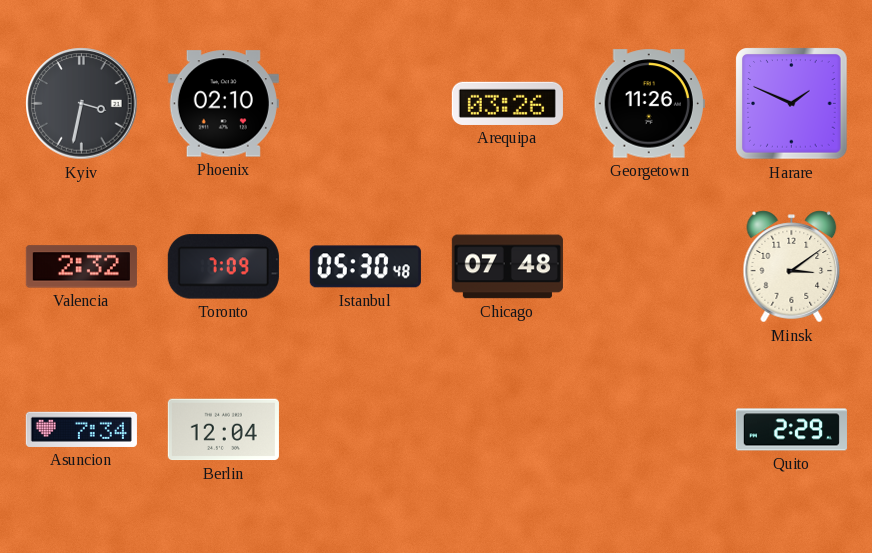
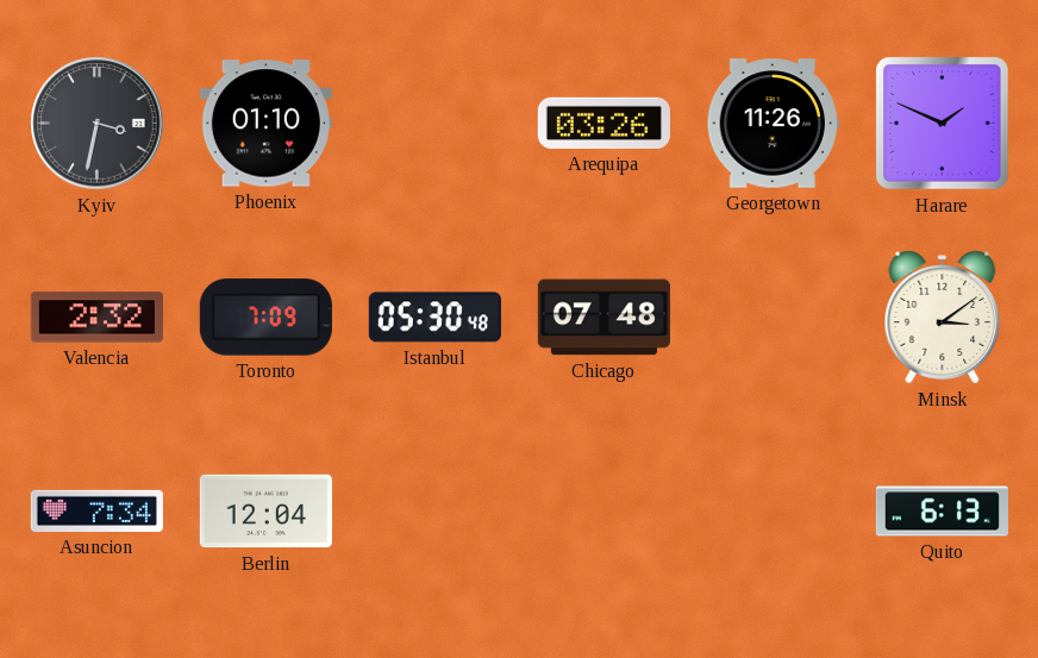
Phoenix: 02:10 -> 01:10
Quito: 2:29 -> 6:13
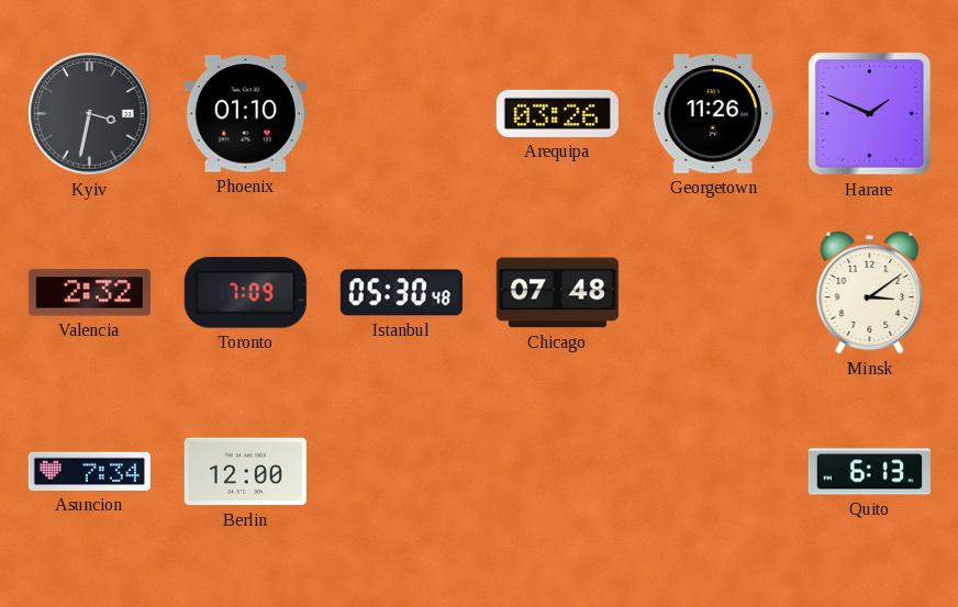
Berlin: 12:04 -> 12:00
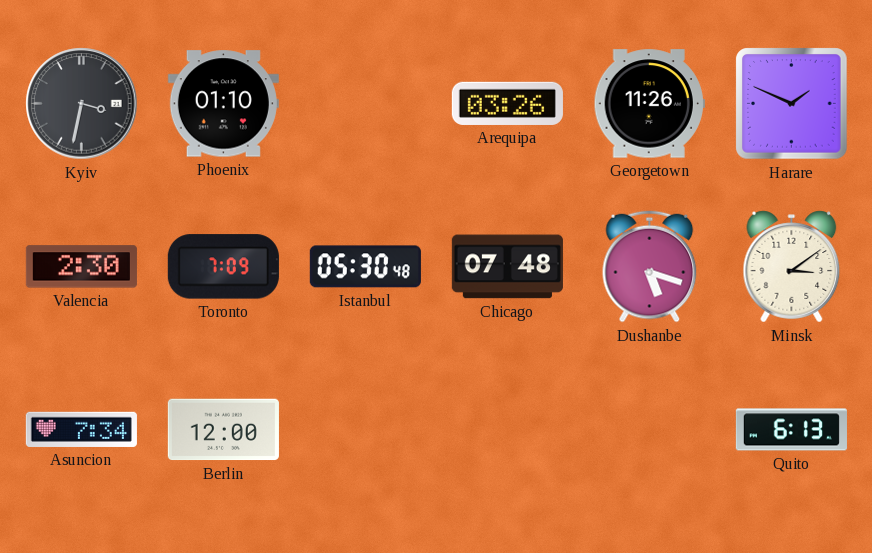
Valencia: 2:32 -> 2:30
Dushanbe: none -> 5:18
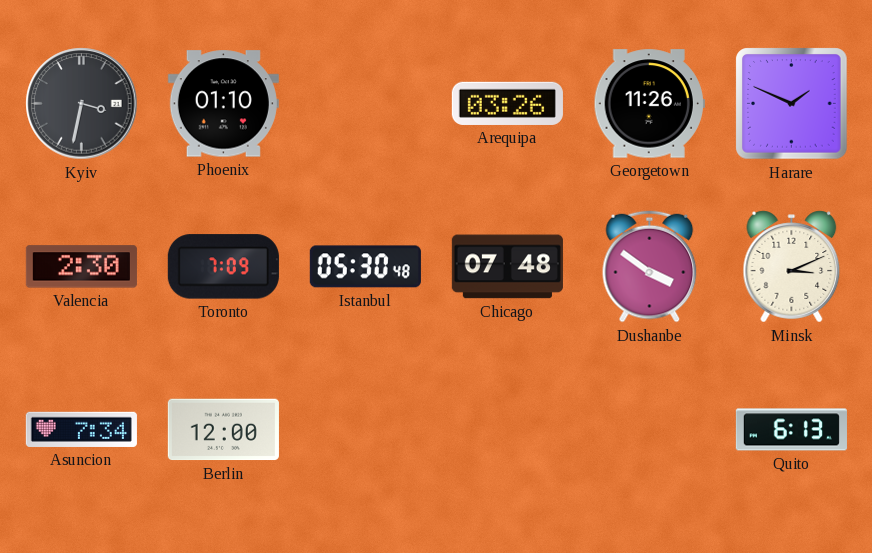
Dushanbe: 5:18 -> 3:51
Minsk: 3:09 -> 3:11
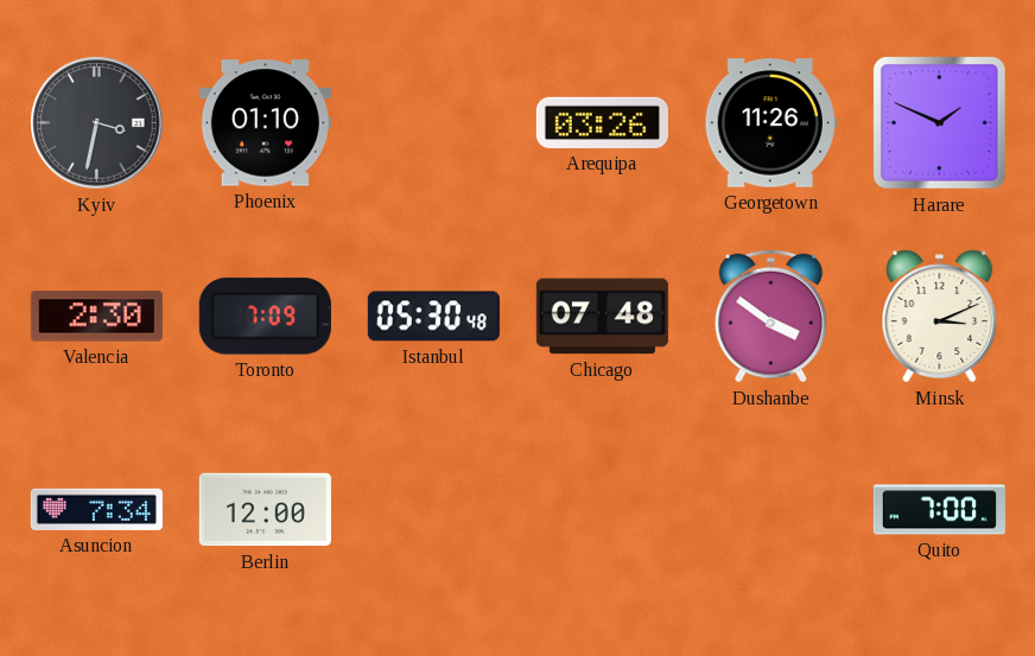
Quito: 6:13 -> 7:00
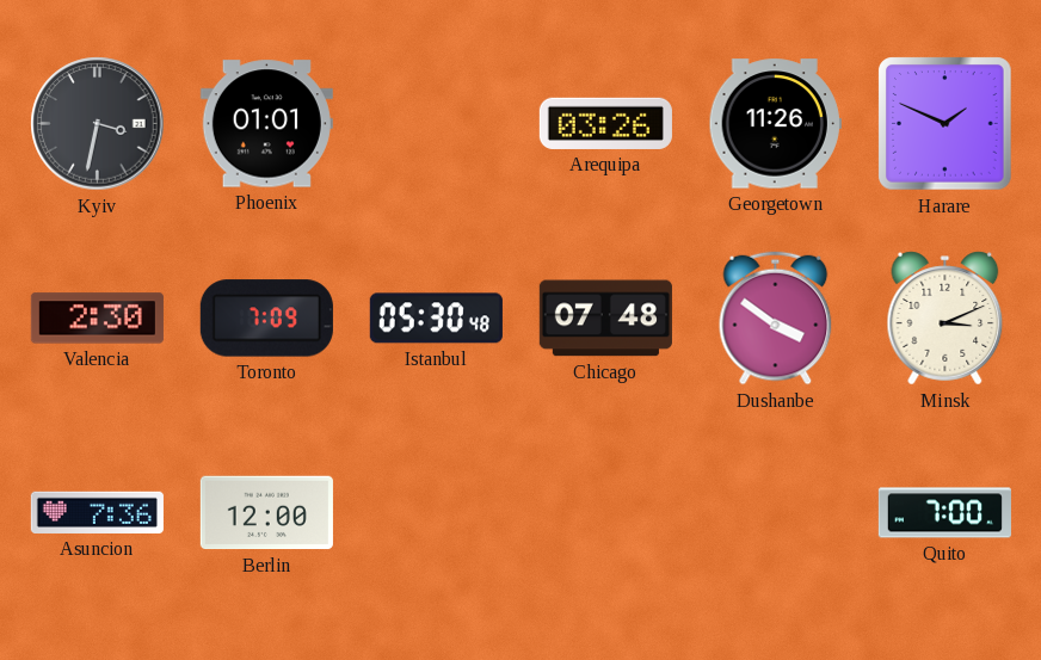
Phoenix: 01:10 -> 01:01
Asuncion: 7:34 -> 7:36
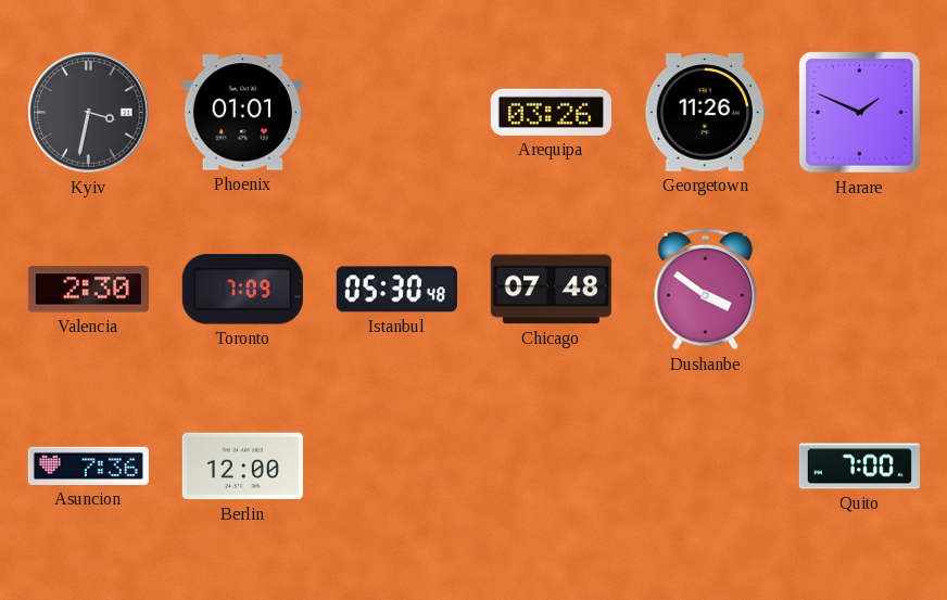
Minsk: 3:11 -> none
